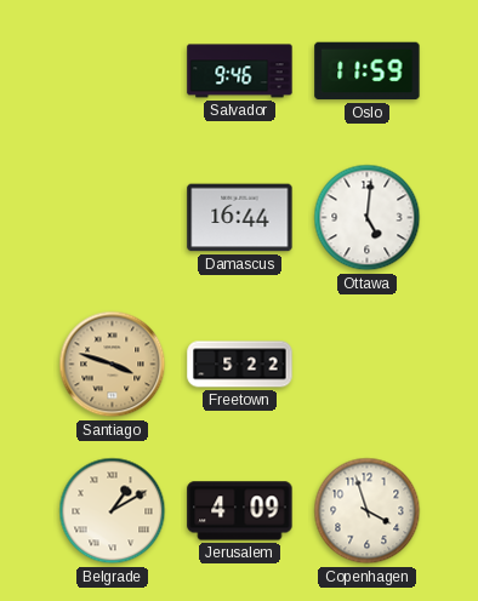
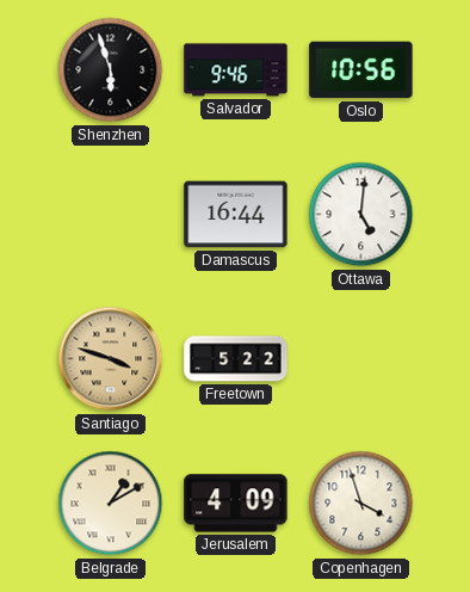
Shenzhen: none -> 5:57
Oslo: 11:59 -> 10:56
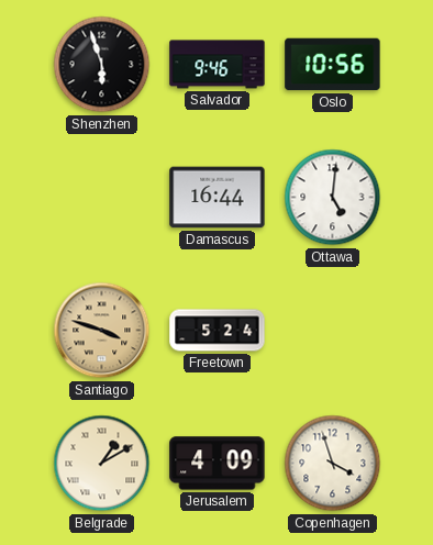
Freetown: 5:22 -> 5:24
